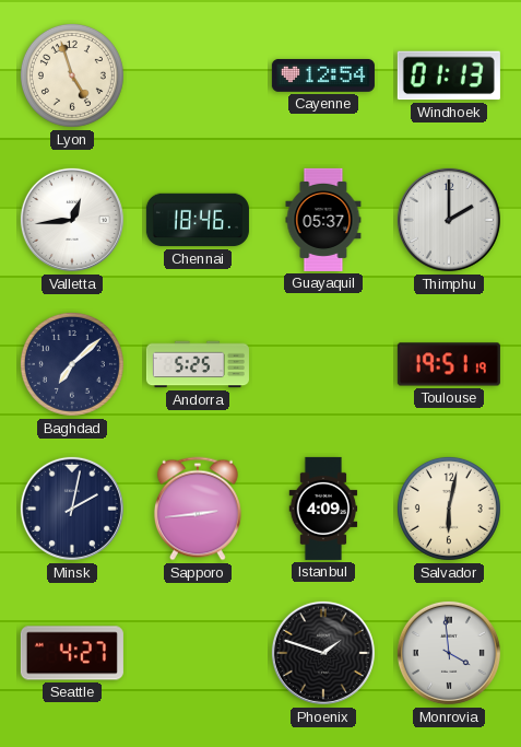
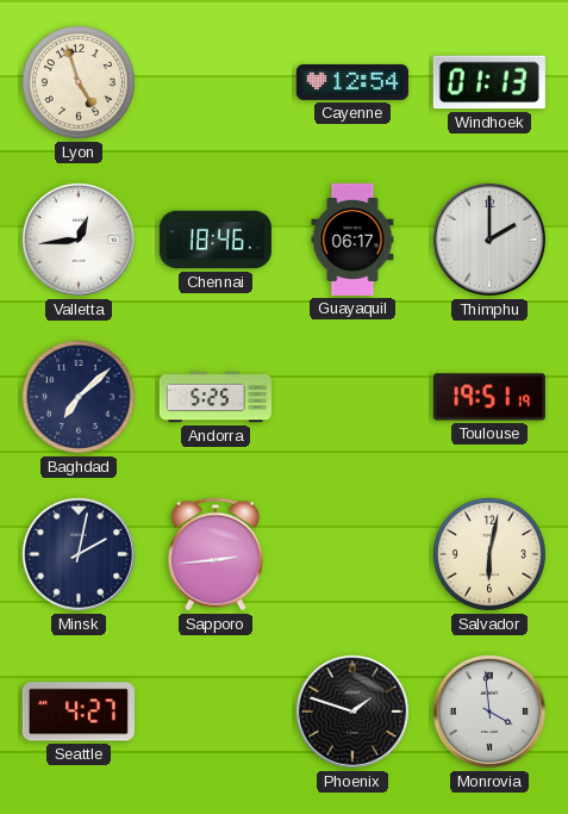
Guayaquil: 05:37 -> 06:17
Istanbul: 4:09 -> none
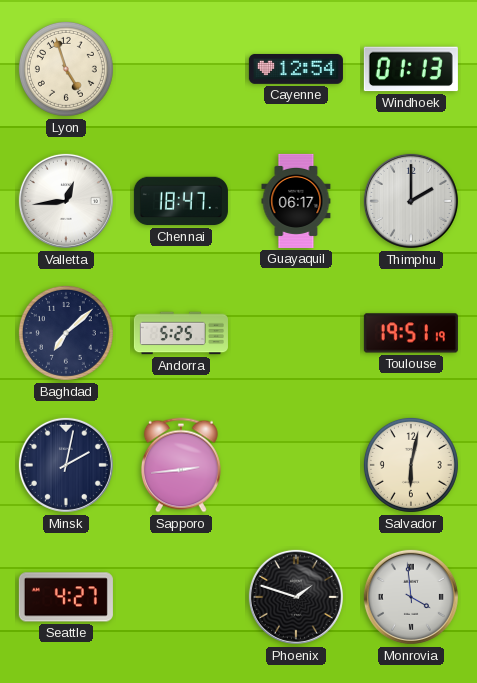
Chennai: 18:46 -> 18:47
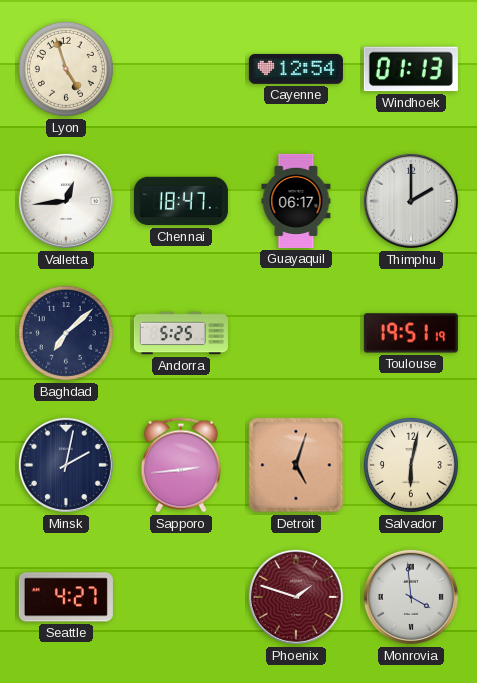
Detroit: none -> 5:03
Phoenix dial: black -> burgundy
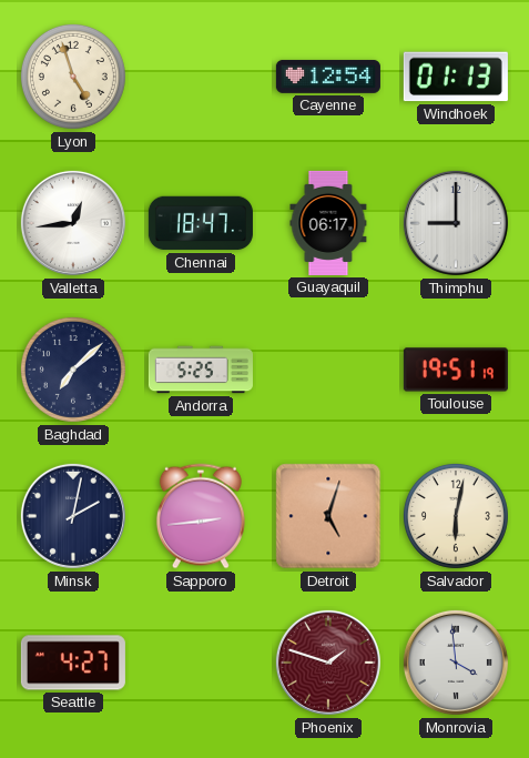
Thimphu: 2:00 -> 9:00
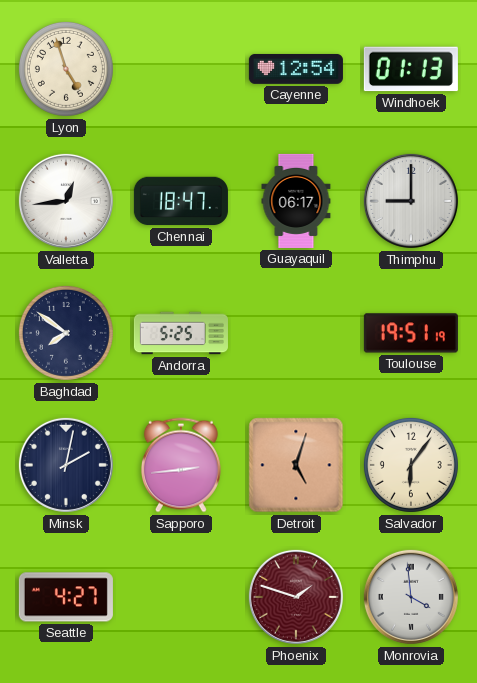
Baghdad: 7:08 -> 7:51
Salvador: 6:02 -> 6:06
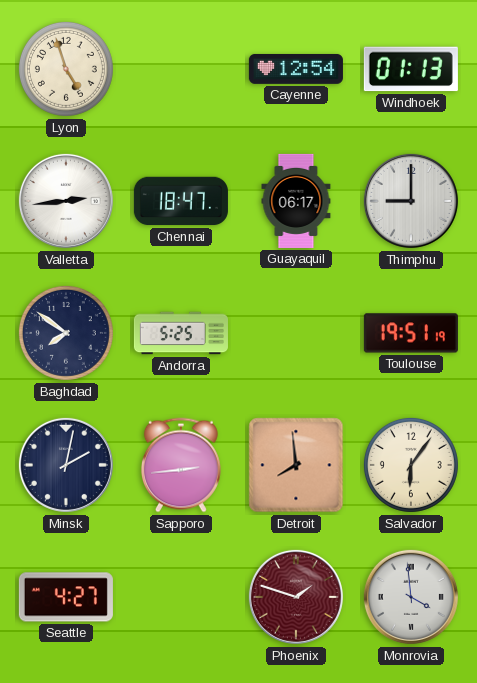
Valletta: 12:44 -> 2:44
Detroit: 5:03 -> 7:59
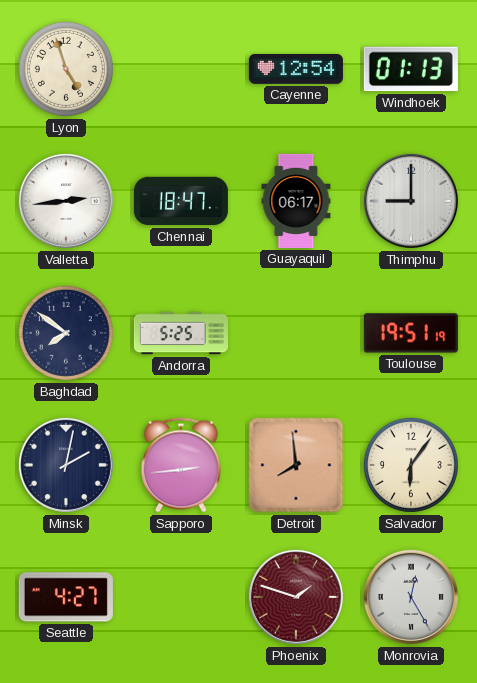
Monrovia: 3:59 -> 12:25
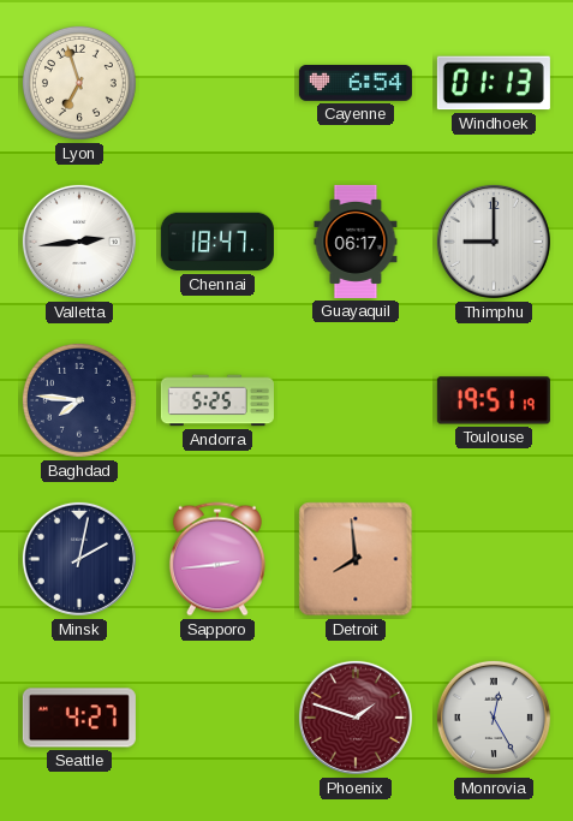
Lyon: 4:57 -> 6:57
Cayenne: 12:54 -> 6:54
Baghdad: 7:51 -> 7:46
Salvador: 6:06 -> none
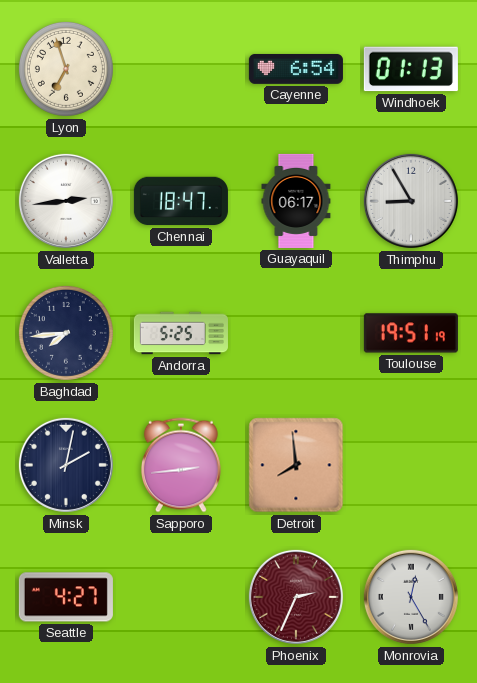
Thimphu: 9:00 -> 8:55
Baghdad: 7:46 -> 7:44
Phoenix: 1:48 -> 2:34
